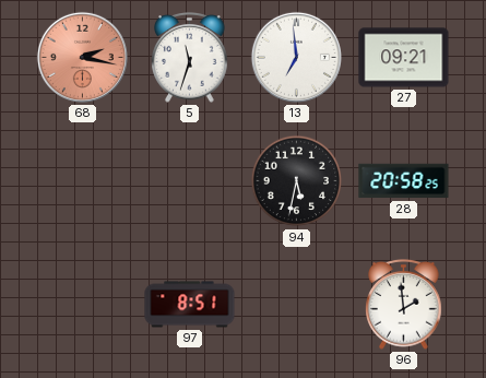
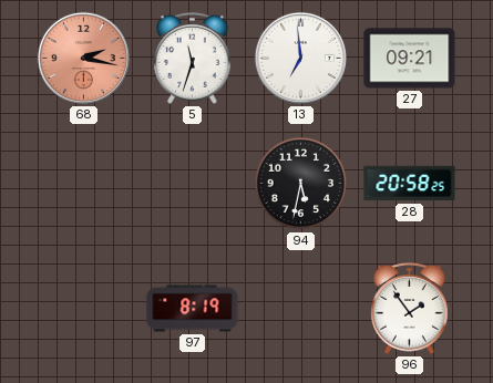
97: 8:51 -> 8:19
96: 1:59 -> 1:54
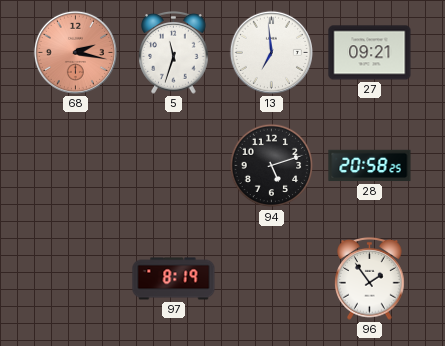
94: 5:32 -> 5:12
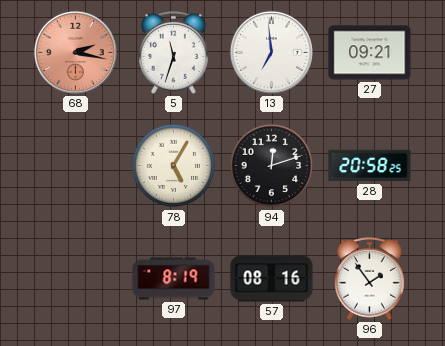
78: none -> 5:05
94: 5:12 -> 12:12
57: none -> 08:16
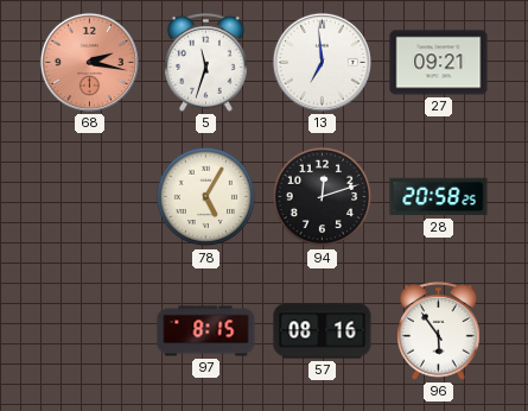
97: 8:19 -> 8:15
96: 1:54 -> 5:54
